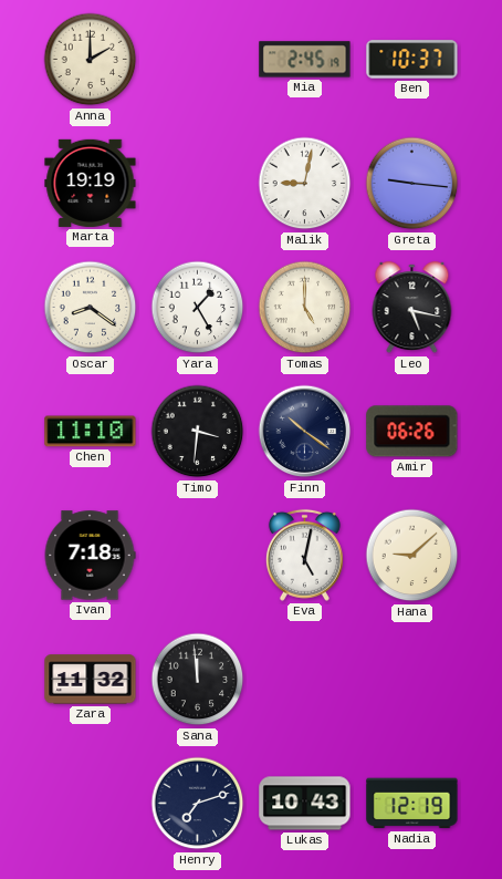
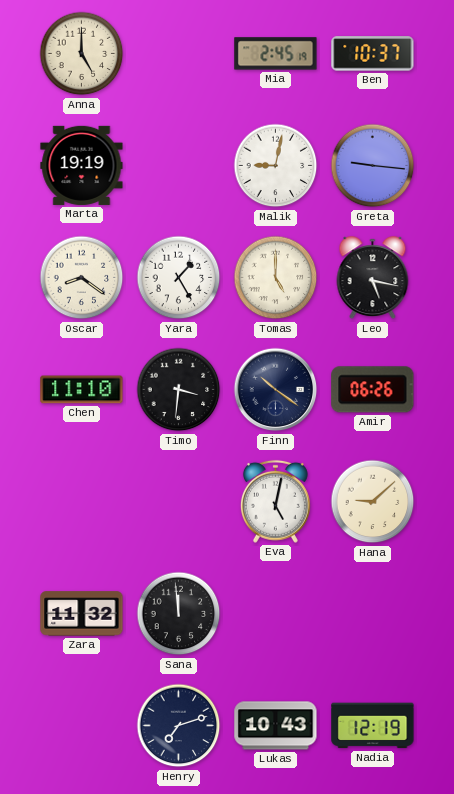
Anna: 2:00 -> 5:00
Ivan: 7:18 -> none
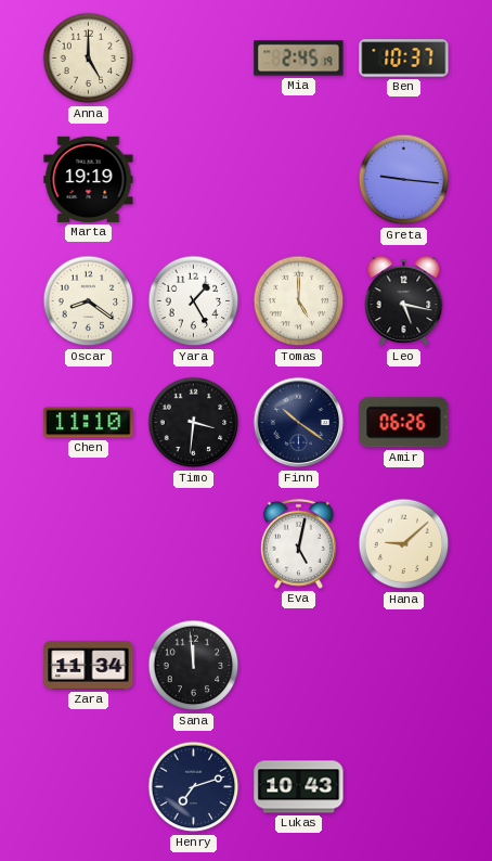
Malik: 9:02 -> none
Zara: 11:32 -> 11:34
Nadia: 12:19 -> none
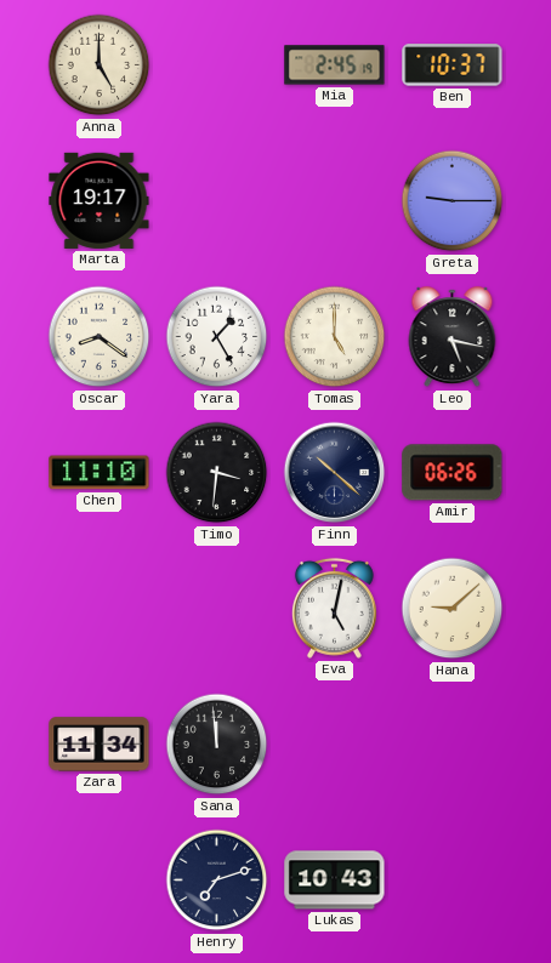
Marta: 19:19 -> 19:17
Greta: 9:16 -> 9:15
Finn: 10:21 -> 10:22
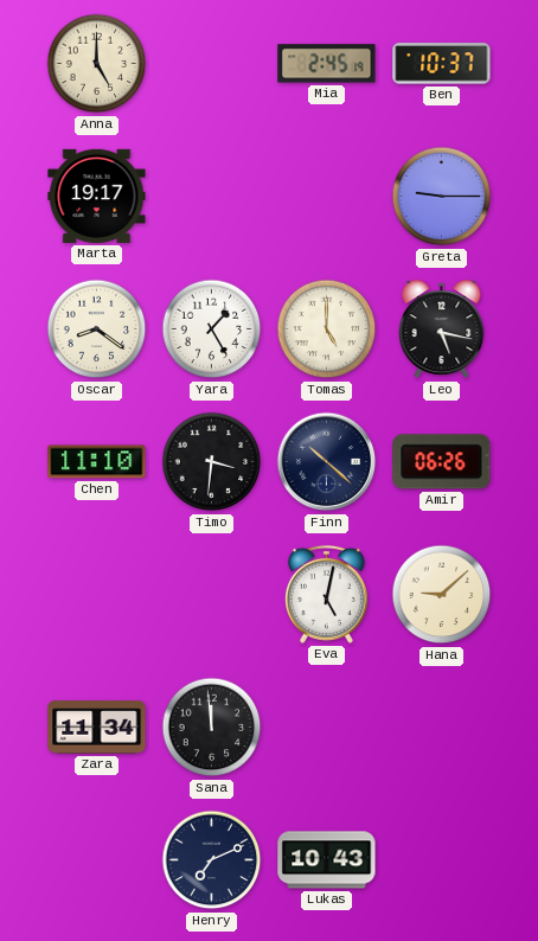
Henry: 7:12 -> 7:11
